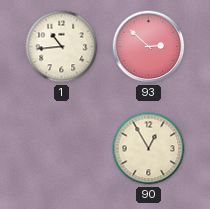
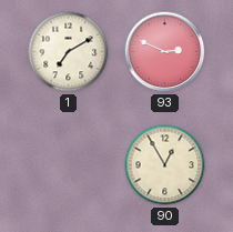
1: 10:44 -> 7:10
93: 2:52 -> 2:49
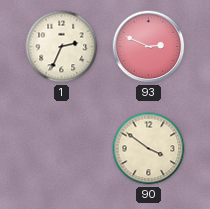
1: 7:10 -> 2:34
90: 12:55 -> 3:51
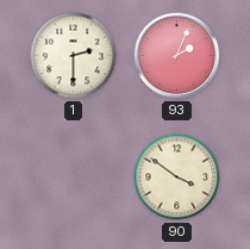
1: 2:34 -> 2:30
93: 2:49 -> 2:04
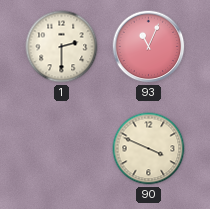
93: 2:04 -> 11:04
90: 3:51 -> 3:49
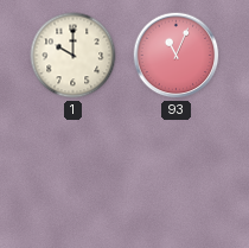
1: 2:30 -> 10:00
90: 3:49 -> none
